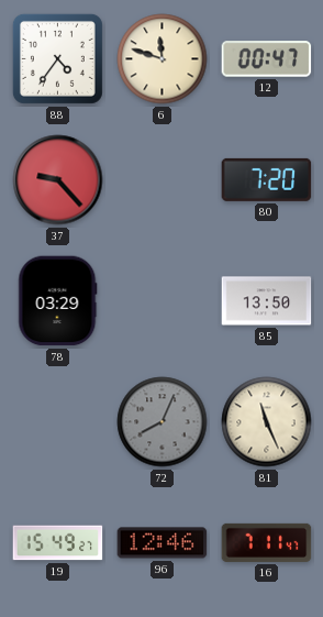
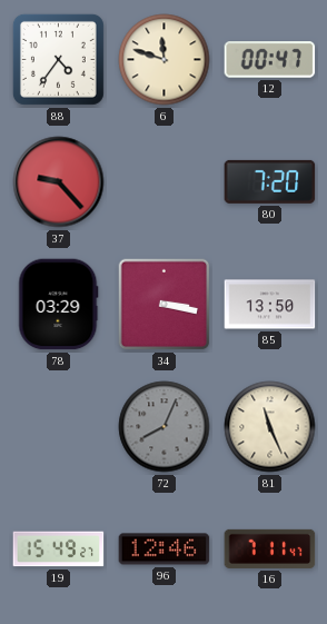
34: none -> 3:17
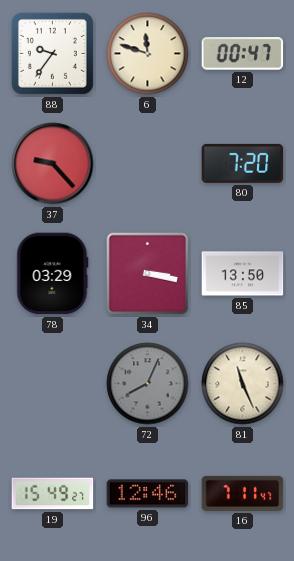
88: 4:36 -> 9:36
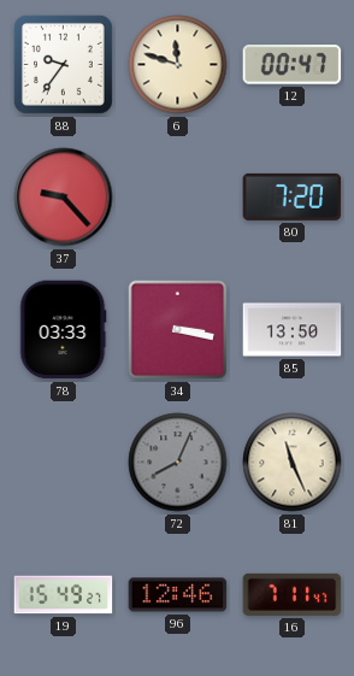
78: 03:29 -> 03:33
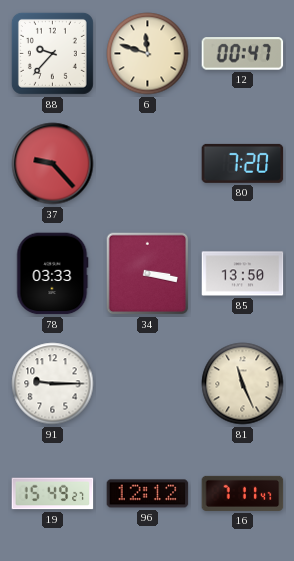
88: 9:36 -> 9:37
91: none -> 9:15
72: 8:04 -> none
96: 12:46 -> 12:12
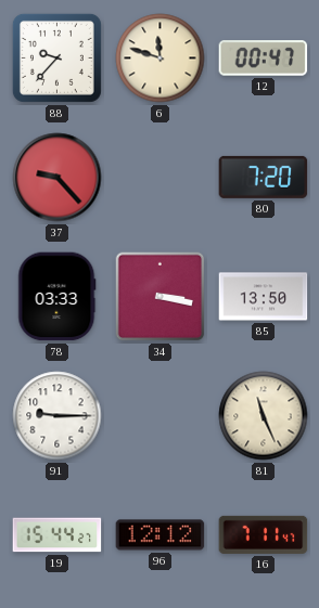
19: 15:49 -> 15:44
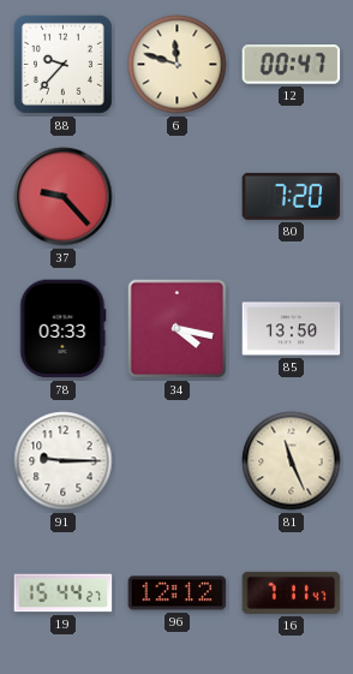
34: 3:17 -> 4:17
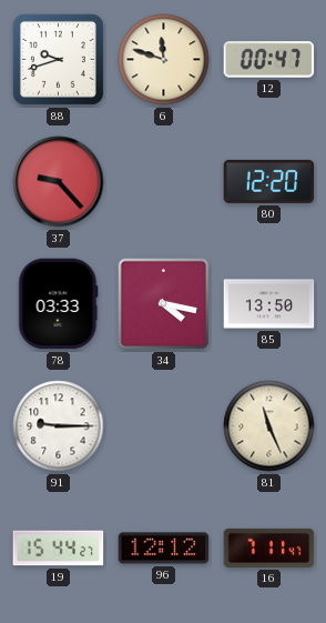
88: 9:37 -> 9:42
80: 7:20 -> 12:20
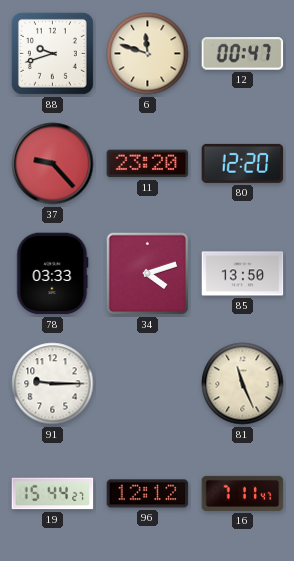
11: none -> 23:20
34: 4:17 -> 4:12
